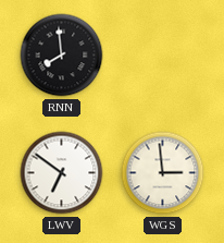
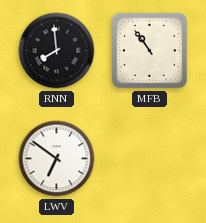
MFB: none -> 10:54
WGS: 2:59 -> none
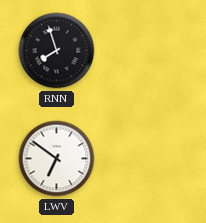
RNN: 7:59 -> 7:57
MFB: 10:54 -> none
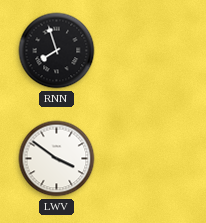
LWV: 6:51 -> 3:51
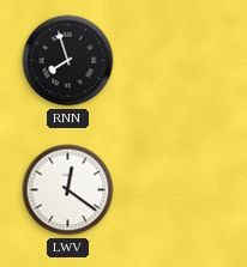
LWV: 3:51 -> 12:21
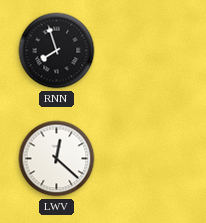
LWV: 12:21 -> 12:22
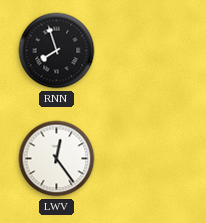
LWV: 12:22 -> 12:24
